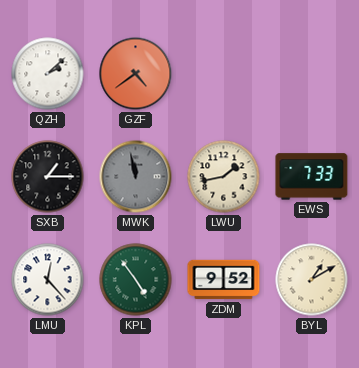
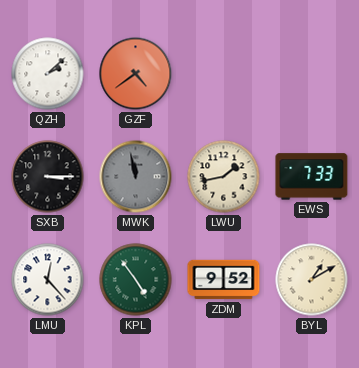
SXB: 1:15 -> 3:15
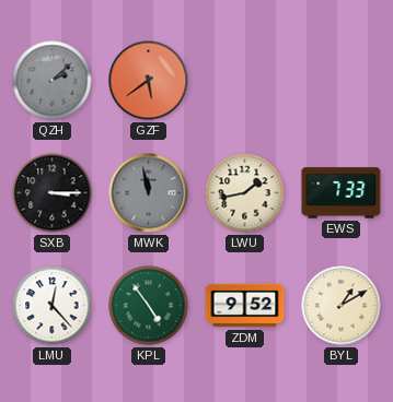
QZH dial: white -> grey
GZF: 4:39 -> 5:39
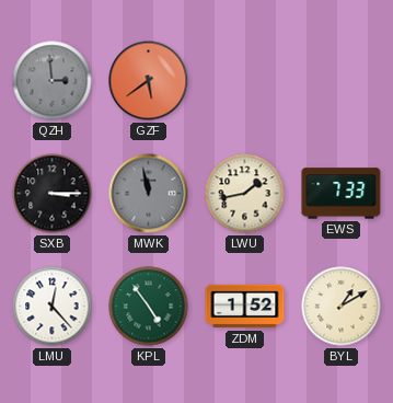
QZH: 2:08 -> 2:59
ZDM: 9:52 -> 1:52
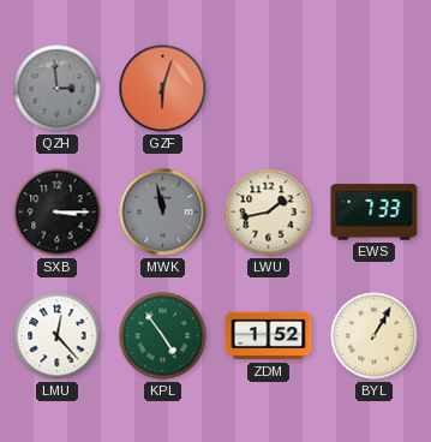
GZF: 5:39 -> 6:03
BYL: 1:10 -> 1:05
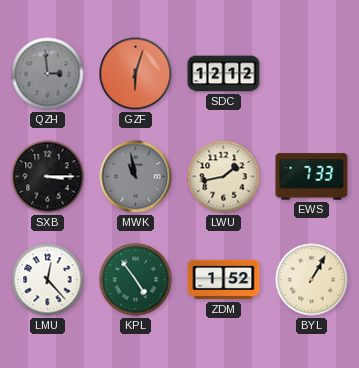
SDC: none -> 12:12
MWK: 11:58 -> 10:58
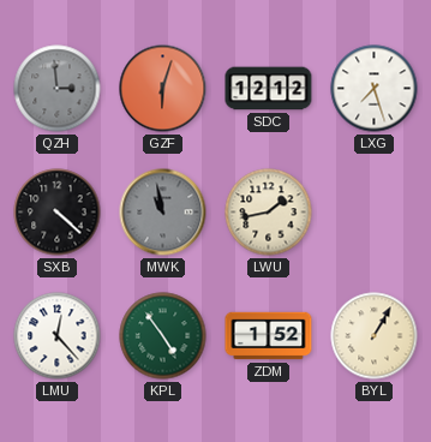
LXG: none -> 7:27
SXB: 3:15 -> 4:22
EWS: 7:33 -> none
